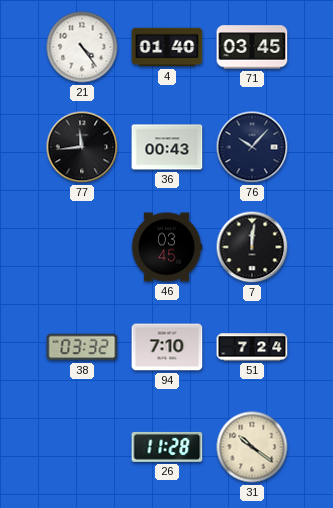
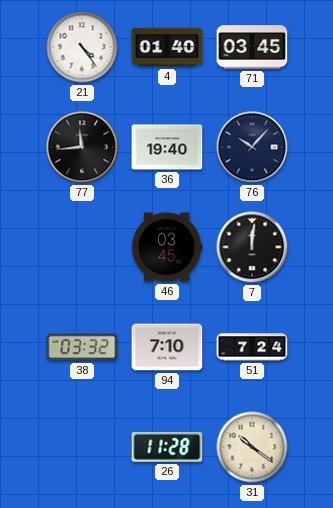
36: 00:43 -> 19:40
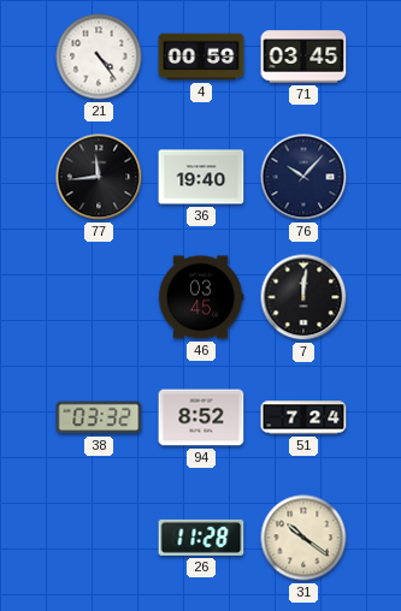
4: 01:40 -> 00:59
94: 7:10 -> 8:52
